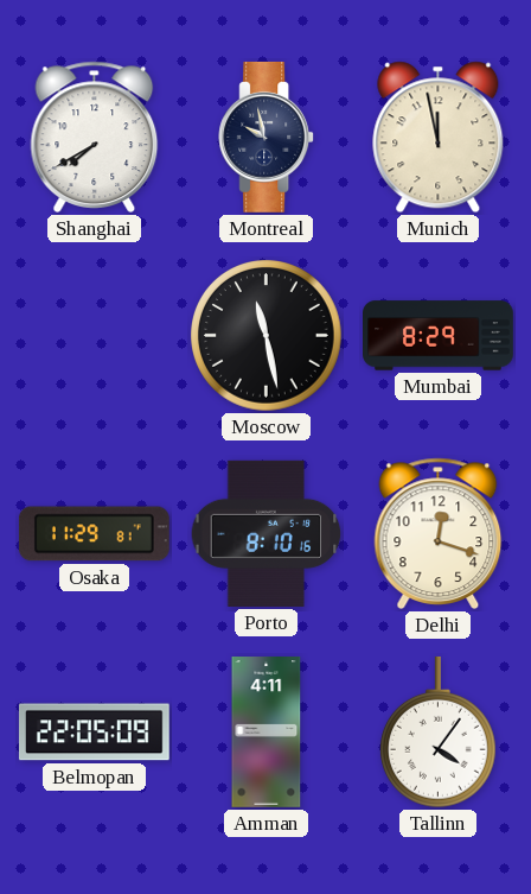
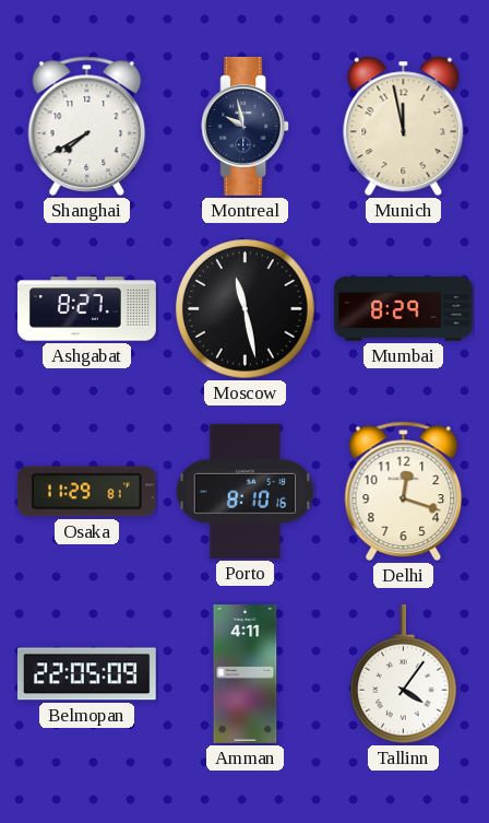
Ashgabat: none -> 8:27
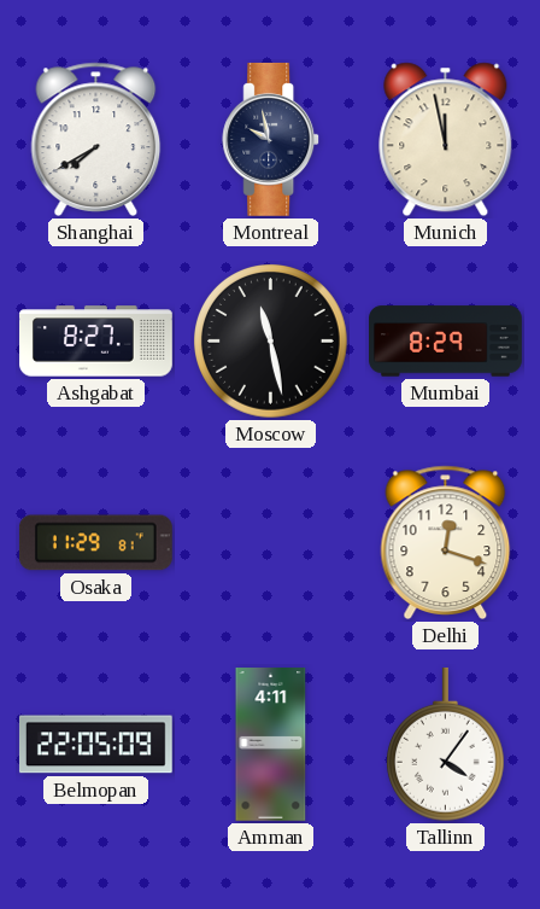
Porto: 8:10 -> none
